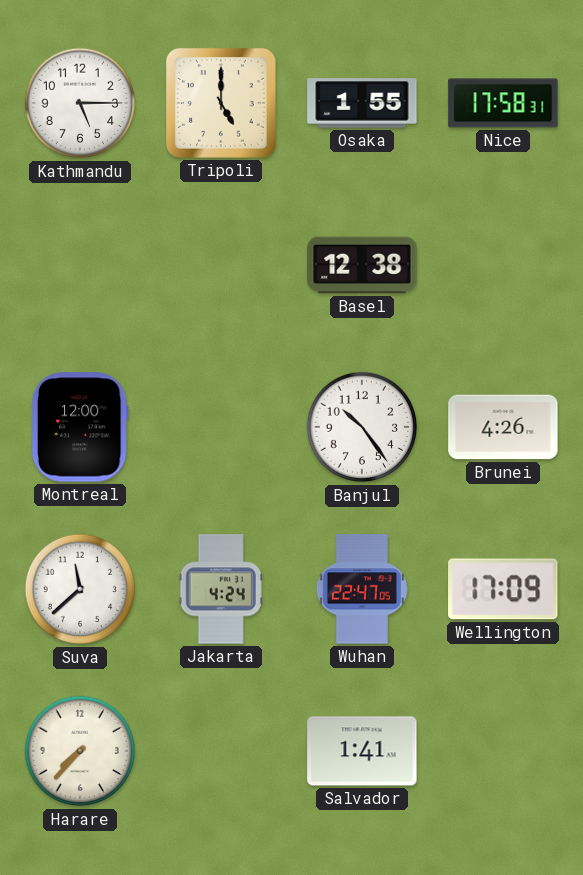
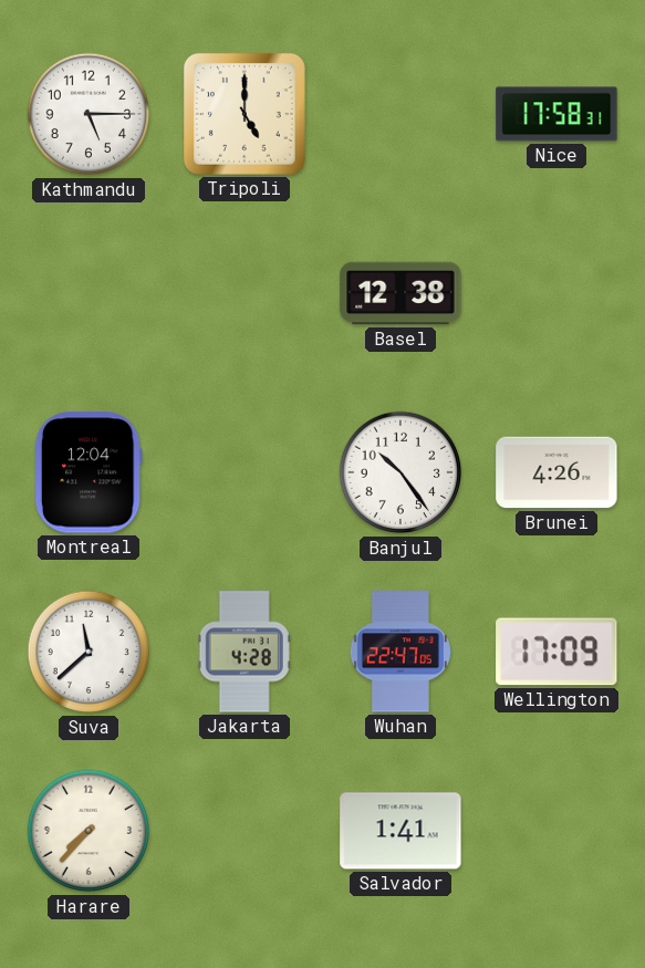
Osaka: 1:55 -> none
Montreal: 12:00 -> 12:04
Jakarta: 4:24 -> 4:28
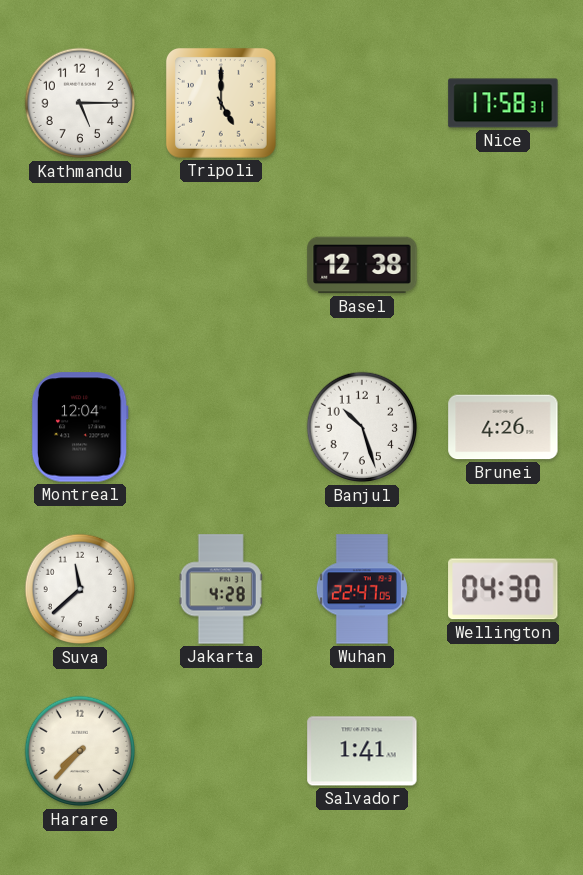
Banjul: 10:24 -> 10:27
Wellington: 17:09 -> 04:30
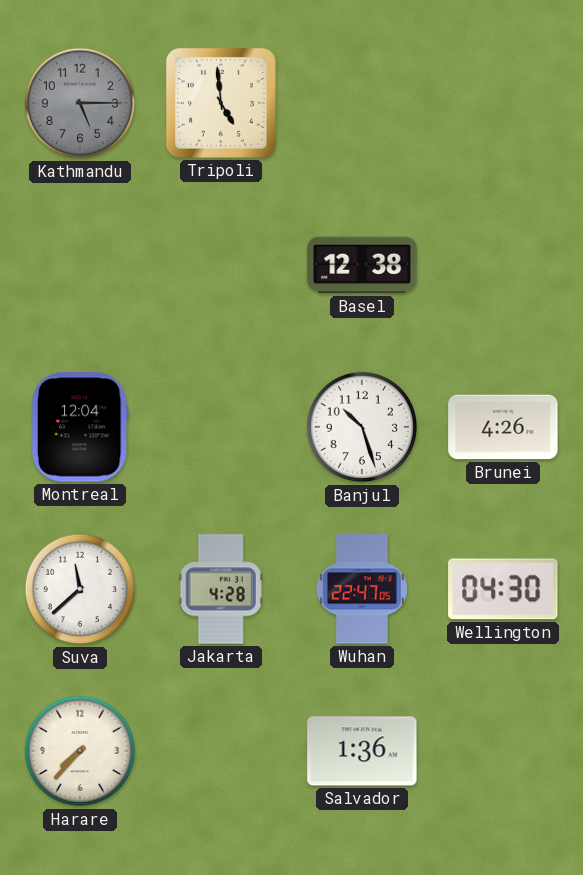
Kathmandu dial: white -> grey
Tripoli: 5:00 -> 4:59
Nice: 17:58 -> none
Salvador: 1:41 -> 1:36
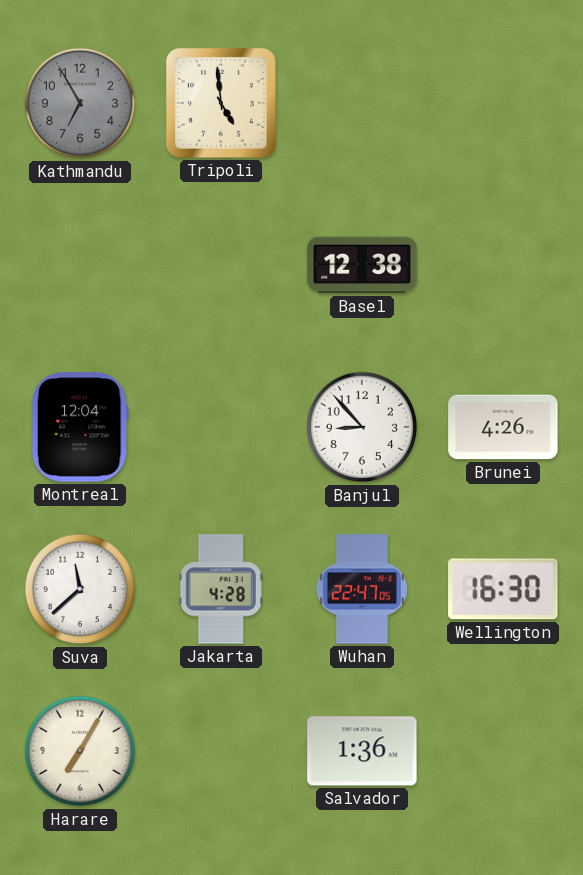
Kathmandu: 5:15 -> 6:55
Banjul: 10:27 -> 8:53
Wellington: 04:30 -> 16:30
Harare: 7:37 -> 7:05
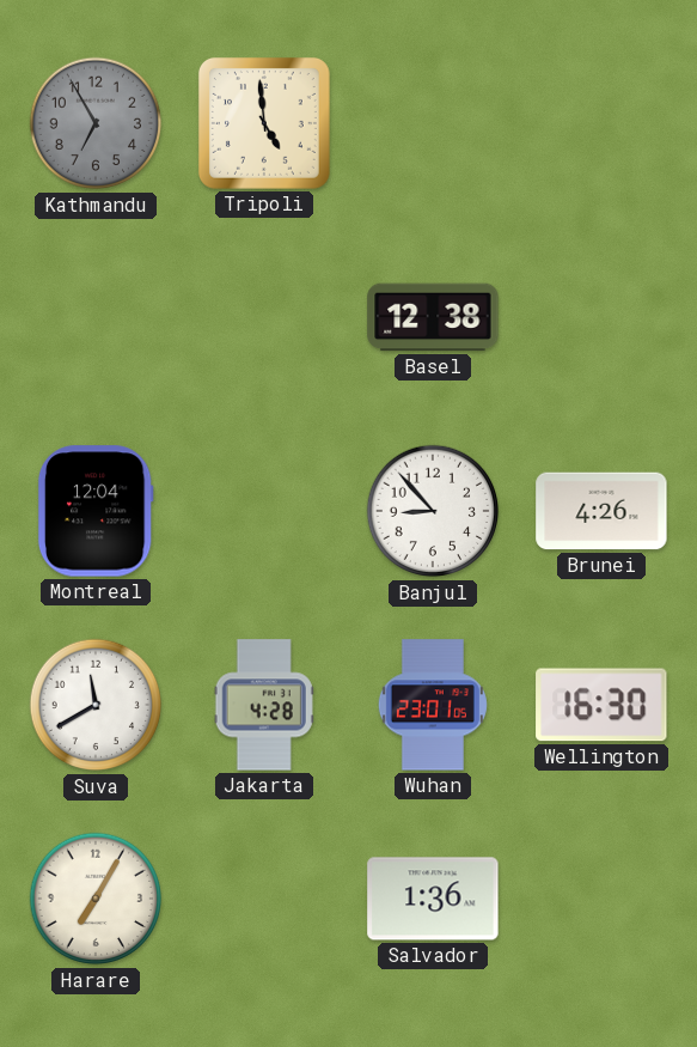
Suva: 11:38 -> 11:40
Wuhan: 22:47 -> 23:01
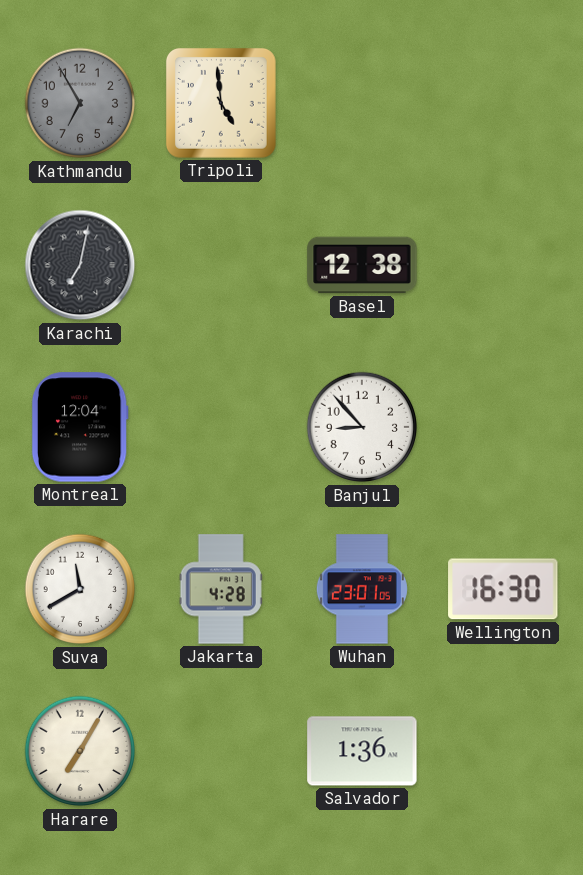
Karachi: none -> 7:02
Brunei: 4:26 -> none
